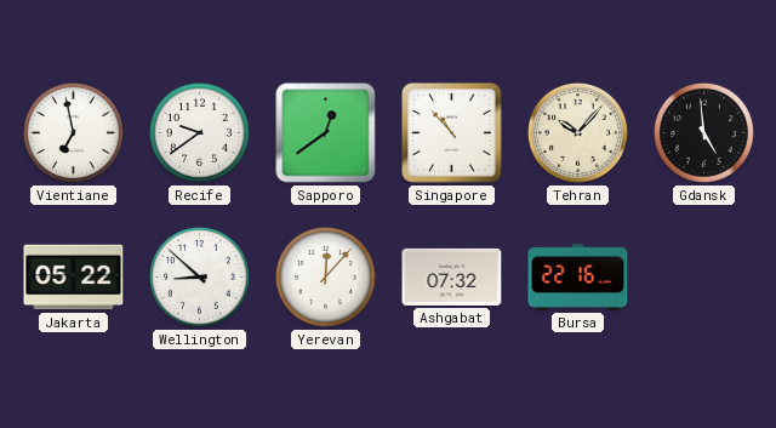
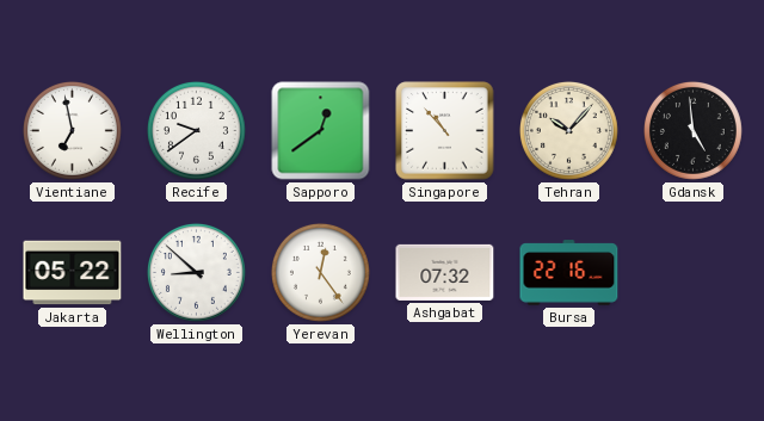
Yerevan: 12:07 -> 12:24
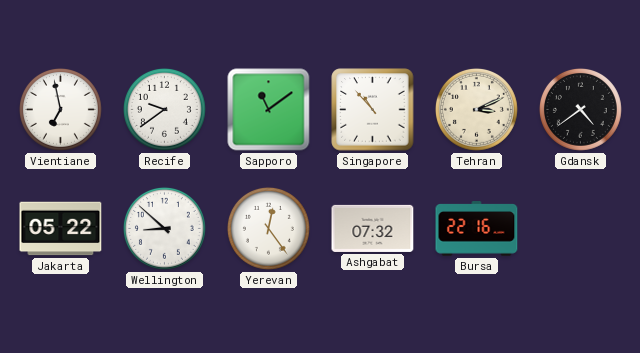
Sapporo: 12:39 -> 11:09
Tehran: 10:07 -> 3:11
Gdansk: 4:59 -> 4:39
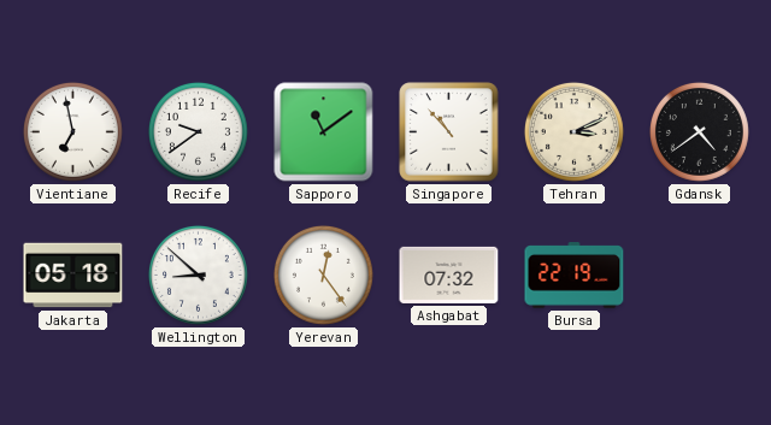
Jakarta: 05:22 -> 05:18
Bursa: 22:16 -> 22:19
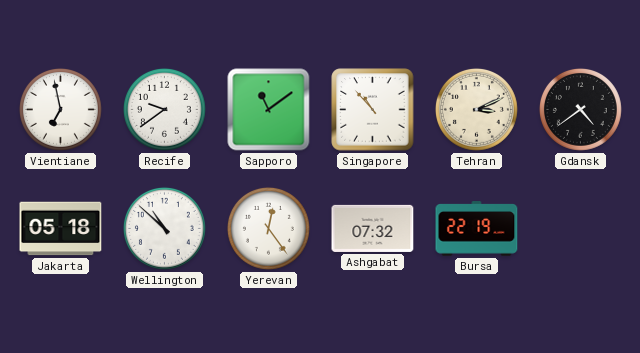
Wellington: 8:52 -> 10:52
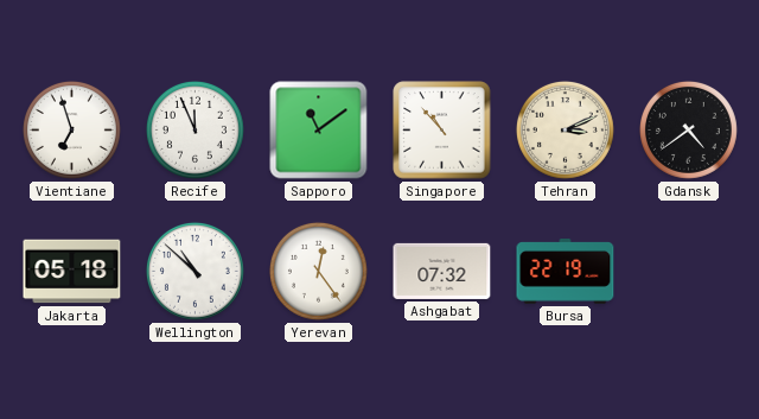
Vientiane: 6:58 -> 6:57
Recife: 9:39 -> 11:56
